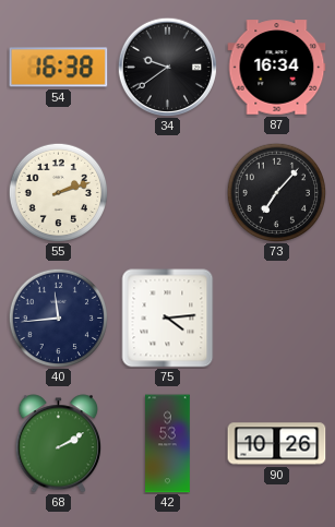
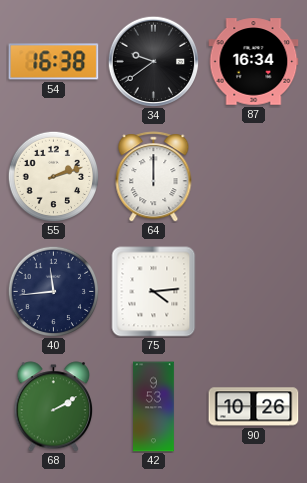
64: none -> 12:00
73: 7:07 -> none
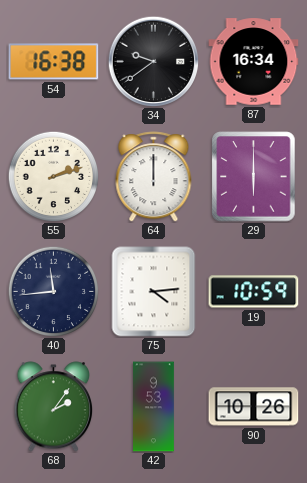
29: none -> 6:00
19: none -> 10:59
68: 2:10 -> 2:06
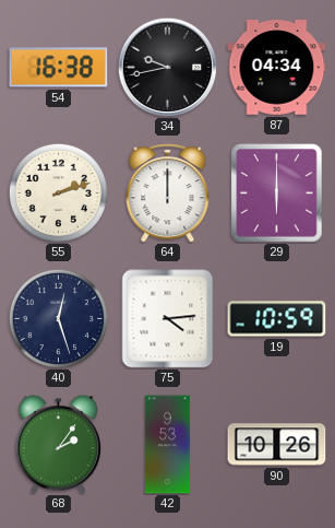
34: 9:39 -> 9:43
87: 16:34 -> 04:34
40: 11:44 -> 12:27
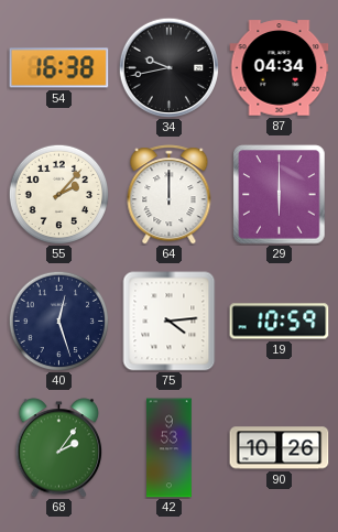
55: 2:12 -> 2:07
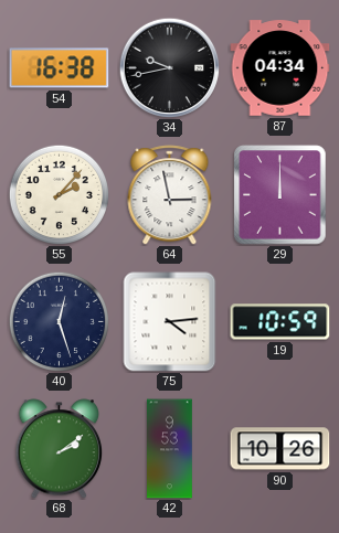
64: 12:00 -> 2:58
29: 6:00 -> 12:00
68: 2:06 -> 2:09
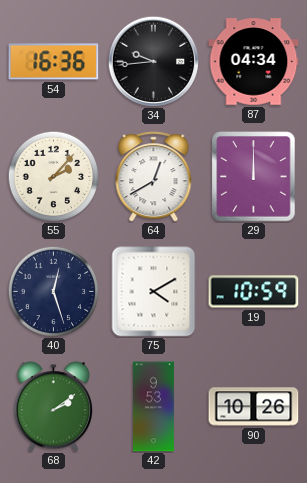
54: 16:38 -> 16:36
34: 9:43 -> 9:44
64: 2:58 -> 12:40
75: 4:14 -> 4:10
